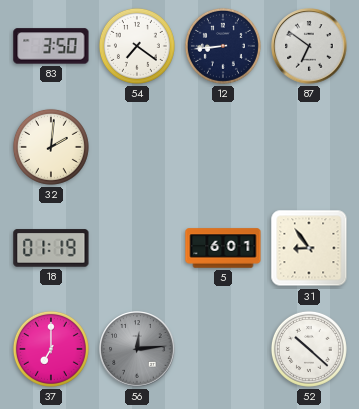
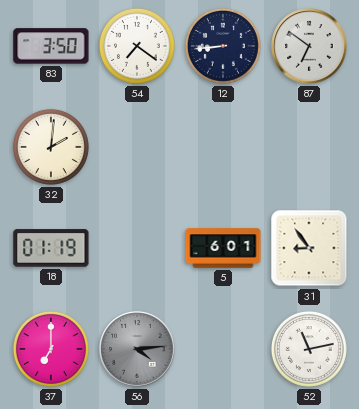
56: 12:14 -> 4:14
52: 10:22 -> 11:13
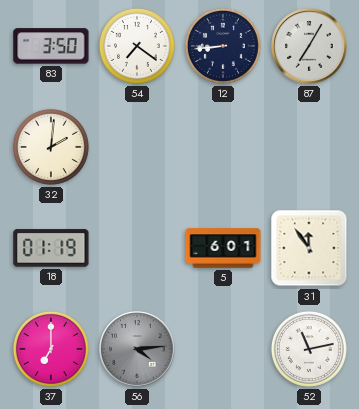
87: 6:51 -> 7:05
31: 8:54 -> 11:54
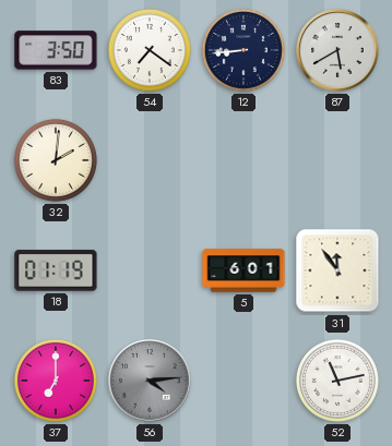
87: 7:05 -> 5:40
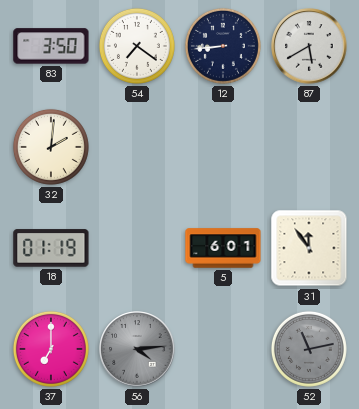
52 dial: white -> grey
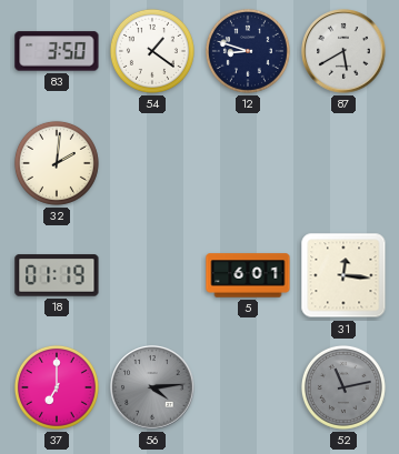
54: 7:21 -> 1:21
12: 8:44 -> 8:48
31: 11:54 -> 12:16
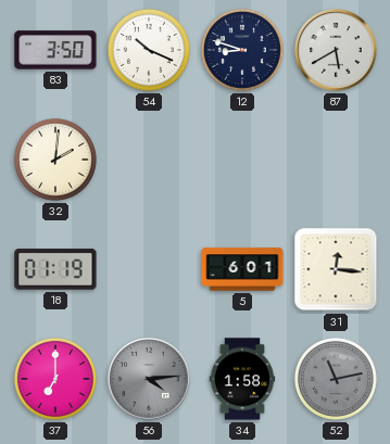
54: 1:21 -> 10:19
34: none -> 1:58
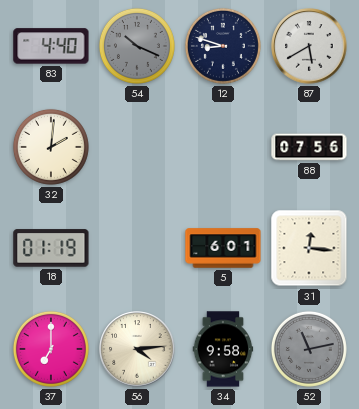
83: 3:50 -> 4:40
54 dial: white -> grey
88: none -> 07:56
56 dial: grey -> cream
34: 1:58 -> 9:58
